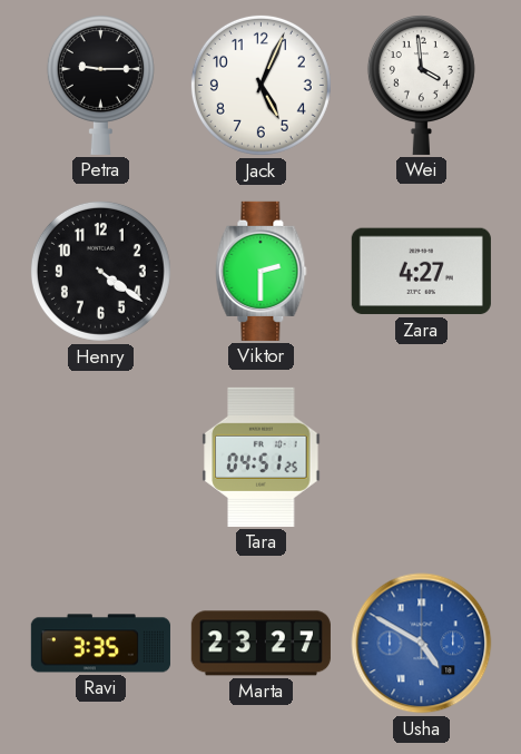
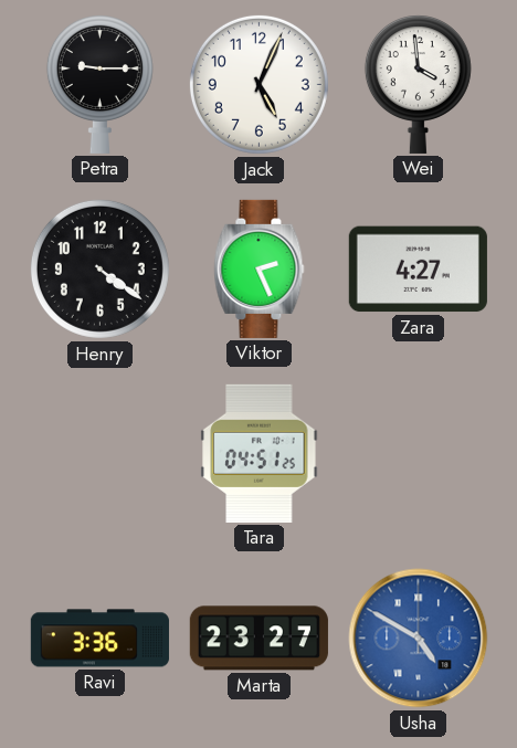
Viktor: 2:30 -> 2:26
Ravi: 3:35 -> 3:36
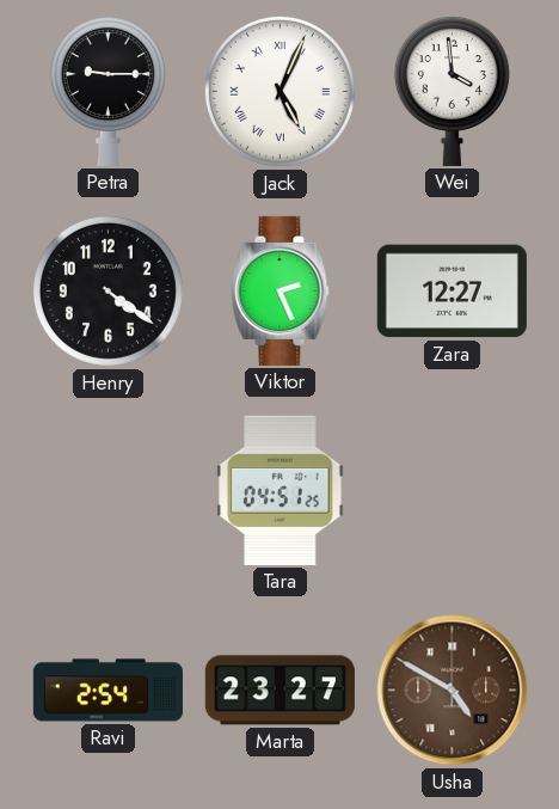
Jack numerals: Arabic -> Roman
Zara: 4:27 -> 12:27
Ravi: 3:36 -> 2:54
Usha dial: blue -> brown
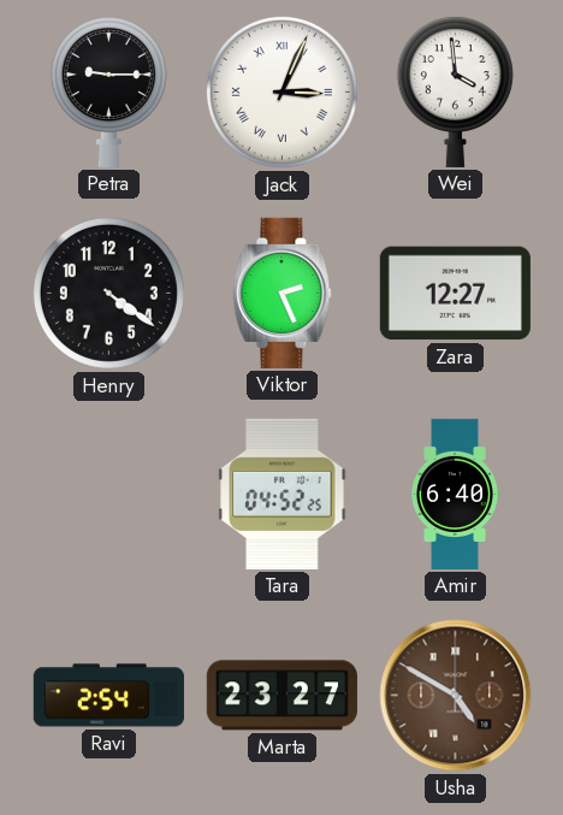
Jack: 5:04 -> 3:04
Tara: 04:51 -> 04:52
Amir: none -> 6:40
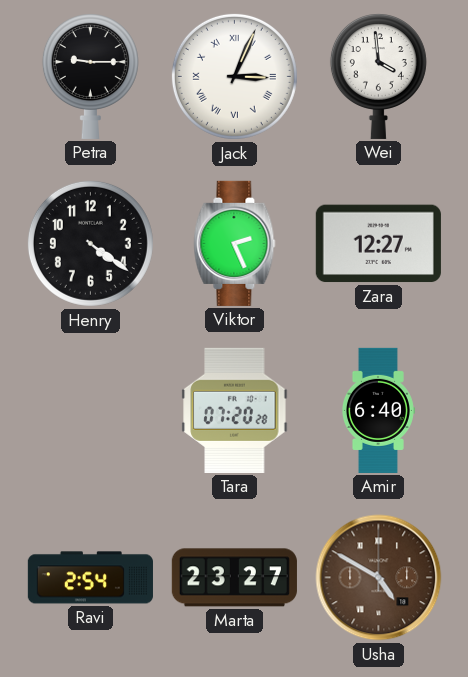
Tara: 04:52 -> 07:20
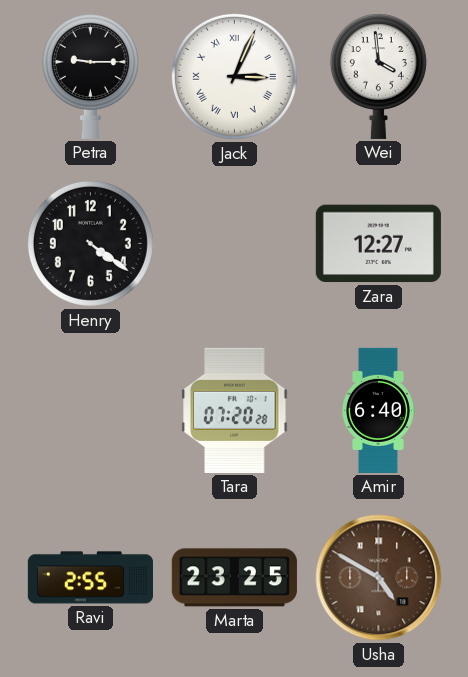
Viktor: 2:26 -> none
Ravi: 2:54 -> 2:55
Marta: 23:27 -> 23:25
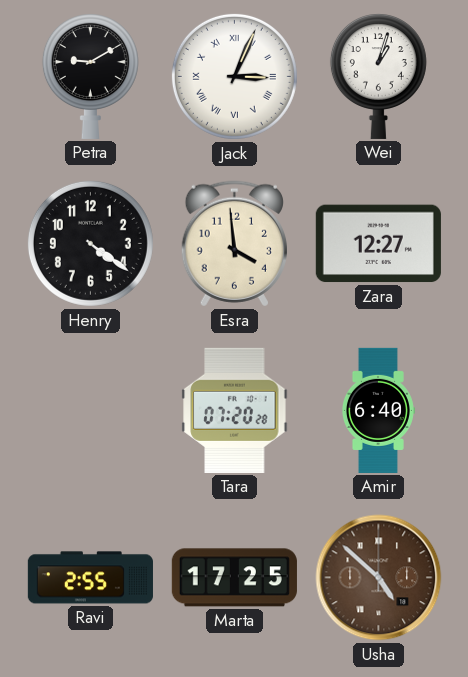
Petra: 9:15 -> 9:10
Wei: 3:59 -> 1:03
Esra: none -> 3:59
Marta: 23:25 -> 17:25
Usha: 4:50 -> 4:52
